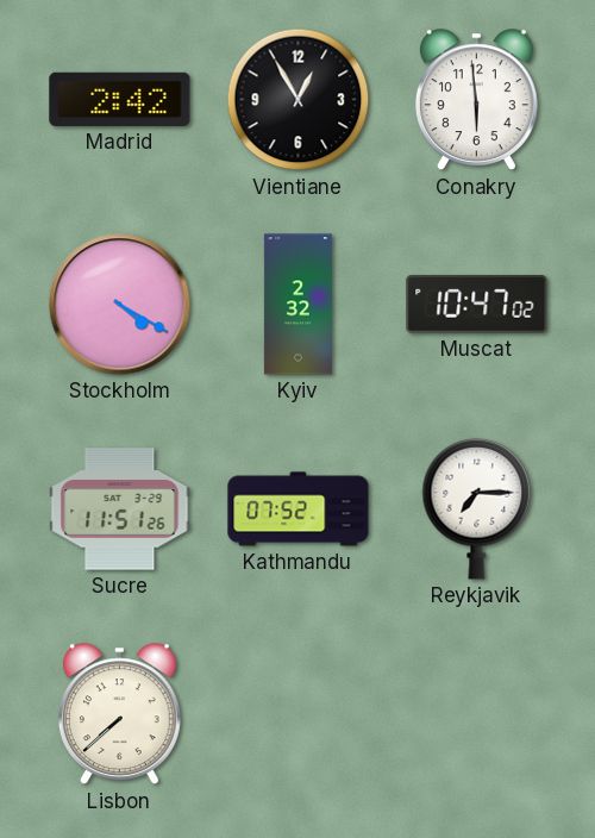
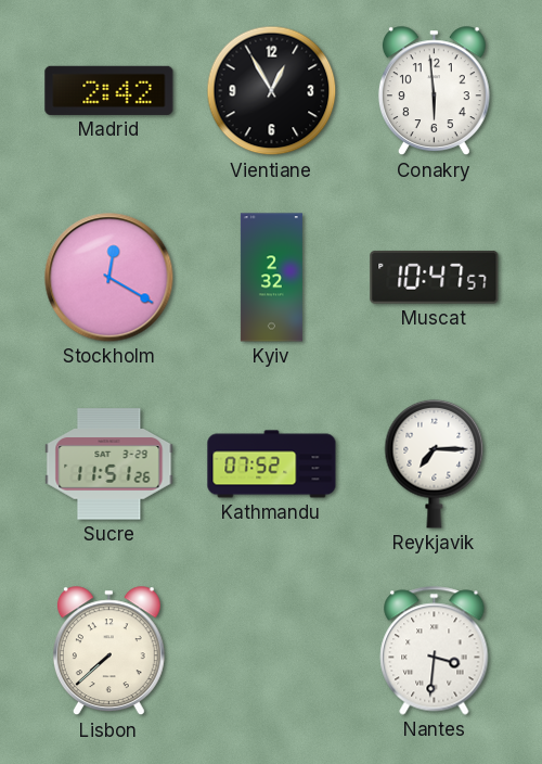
Stockholm: 4:20 -> 12:20
Muscat: 10:47:02 -> 10:47:57
Nantes: none -> 3:31
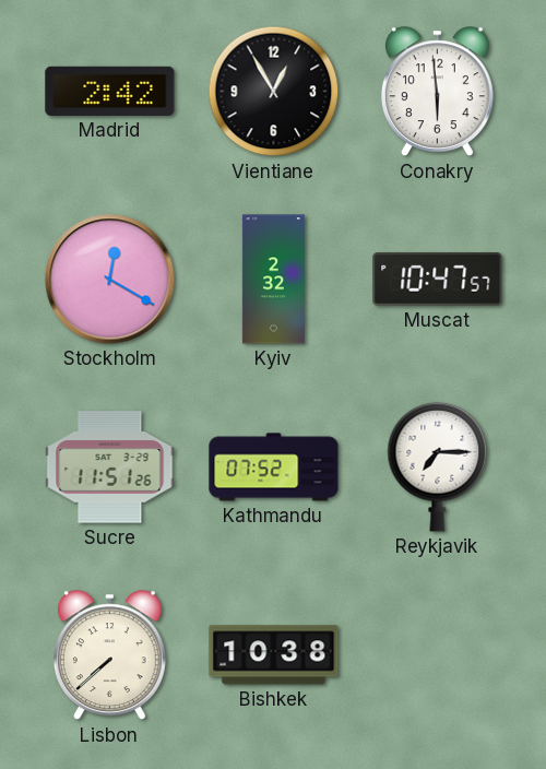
Bishkek: none -> 10:38
Nantes: 3:31 -> none
